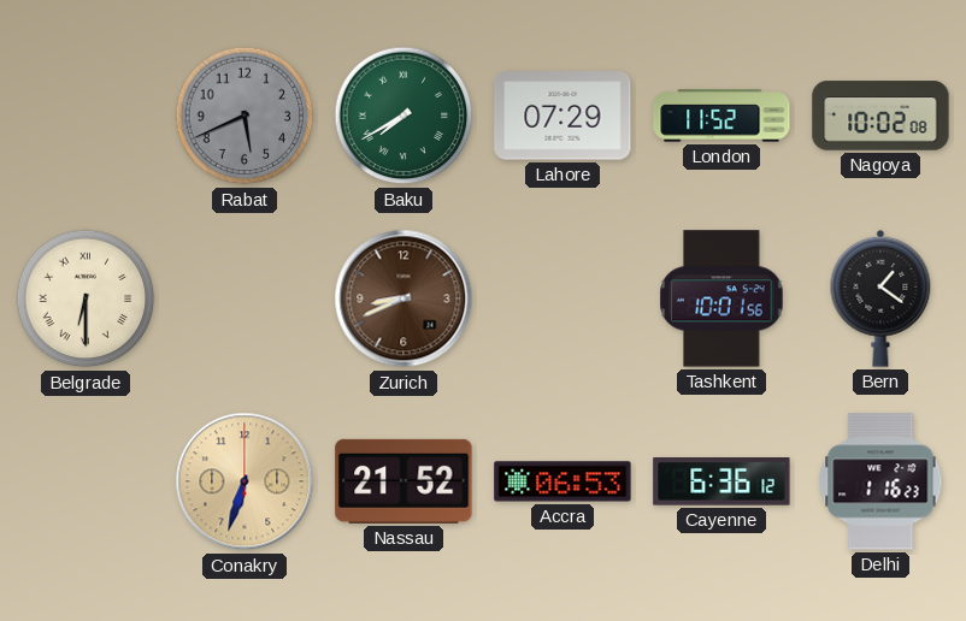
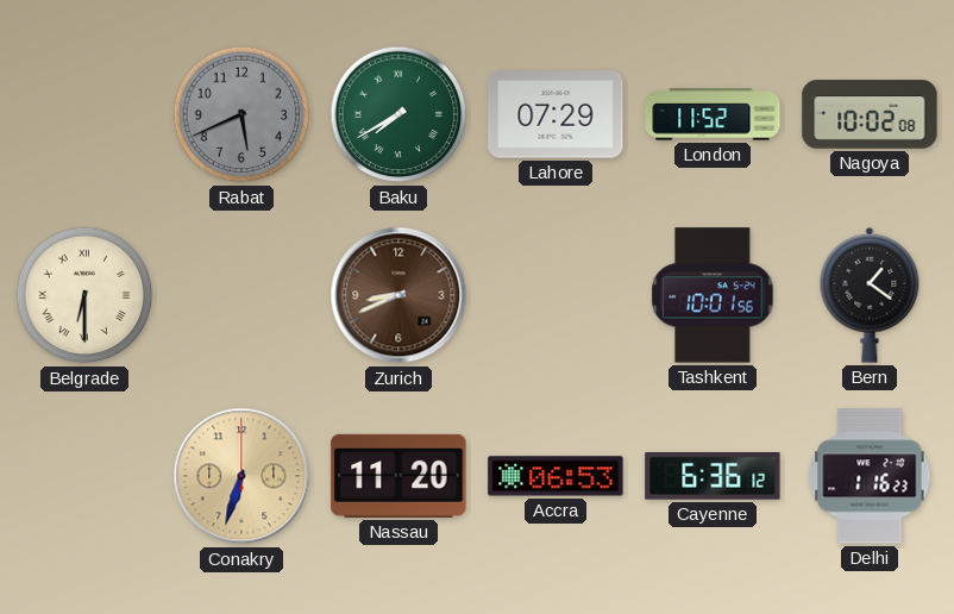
Nassau: 21:52 -> 11:20
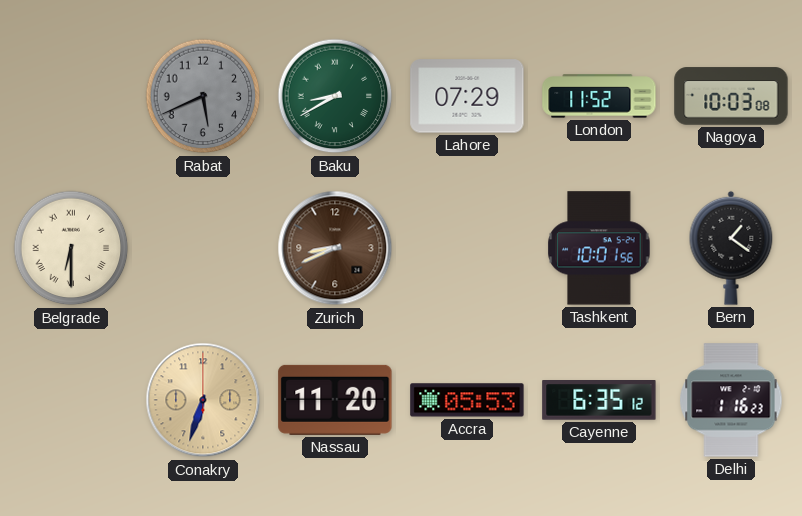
Baku: 7:40 -> 8:40
Nagoya: 10:02 -> 10:03
Accra: 06:53 -> 05:53
Cayenne: 6:36 -> 6:35
